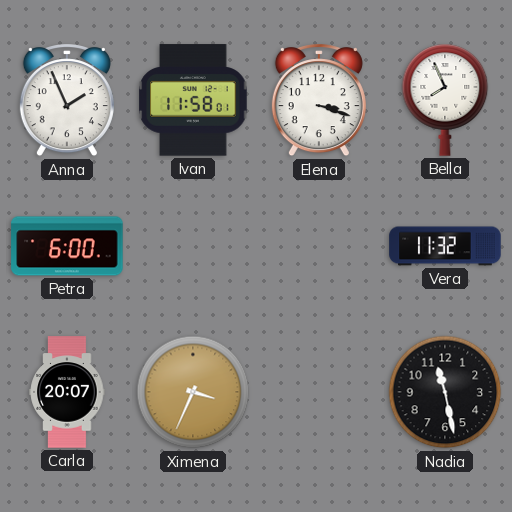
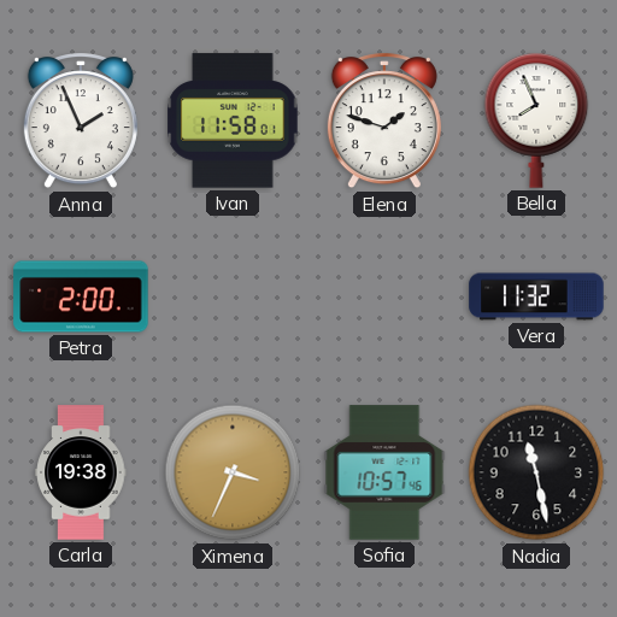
Elena: 3:18 -> 1:48
Petra: 6:00 -> 2:00
Carla: 20:07 -> 19:38
Sofia: none -> 10:57
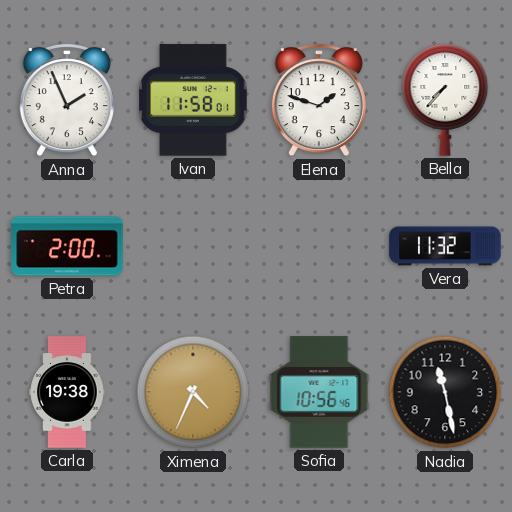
Bella: 7:56 -> 7:37
Ximena: 3:34 -> 4:34
Sofia: 10:57 -> 10:56
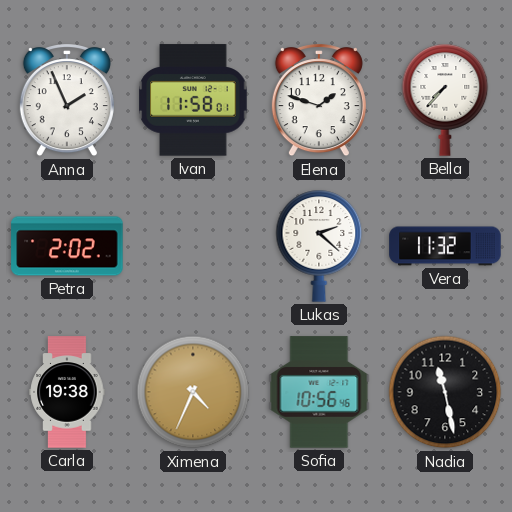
Petra: 2:00 -> 2:02
Lukas: none -> 2:22
